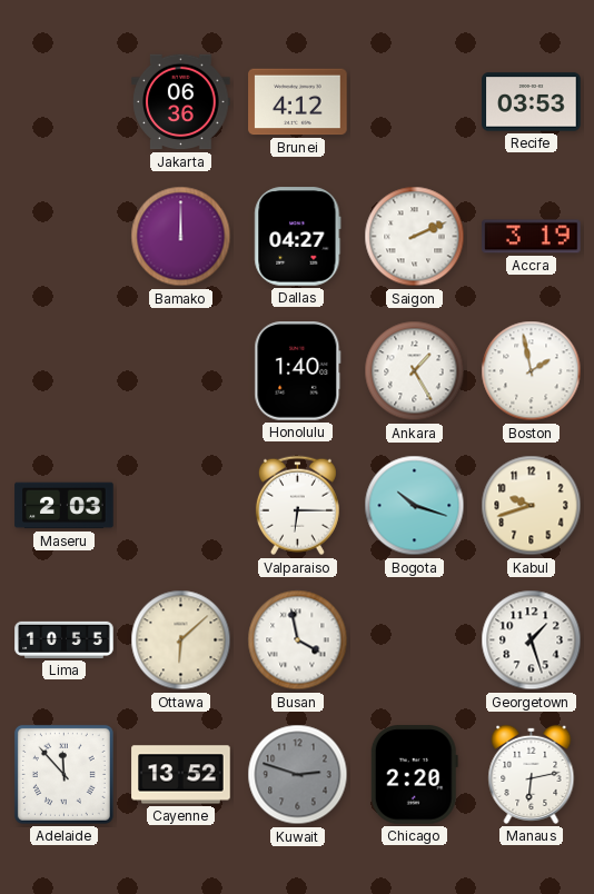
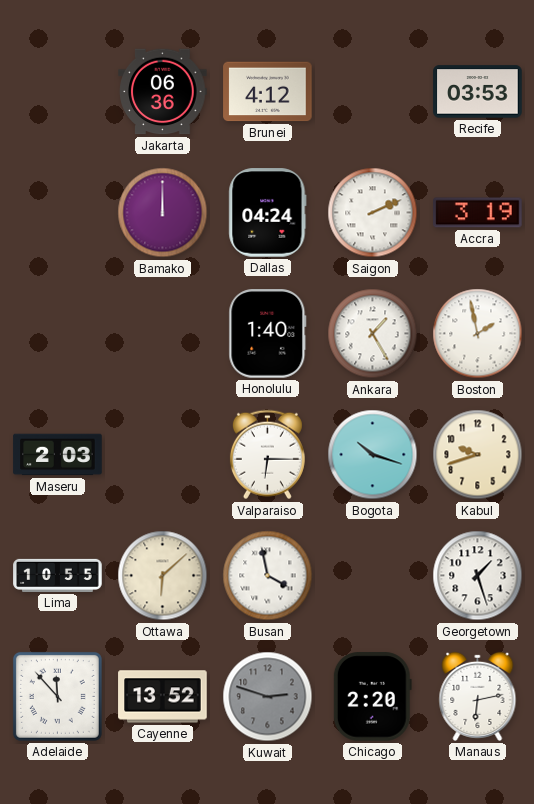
Dallas: 04:27 -> 04:24
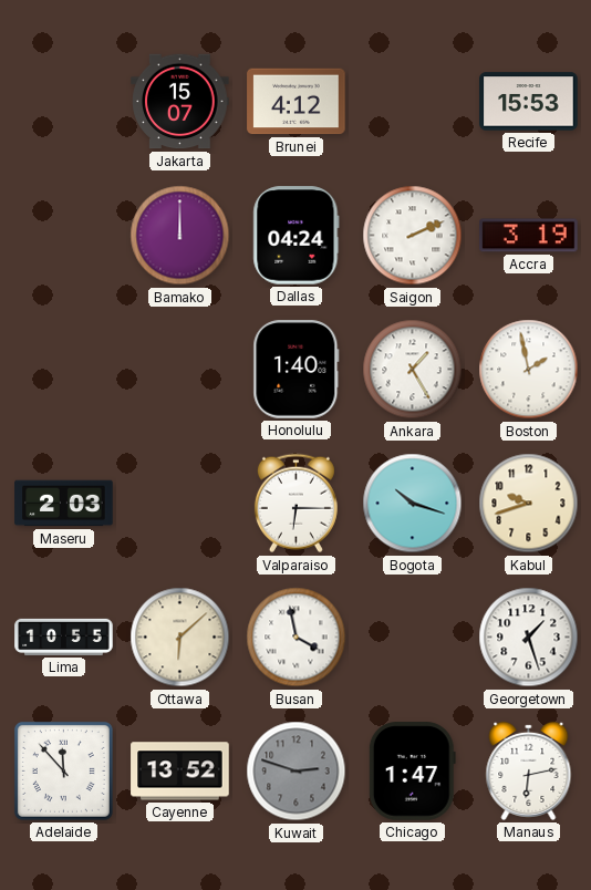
Jakarta: 06:36 -> 15:07
Recife: 03:53 -> 15:53
Chicago: 2:20 -> 1:47
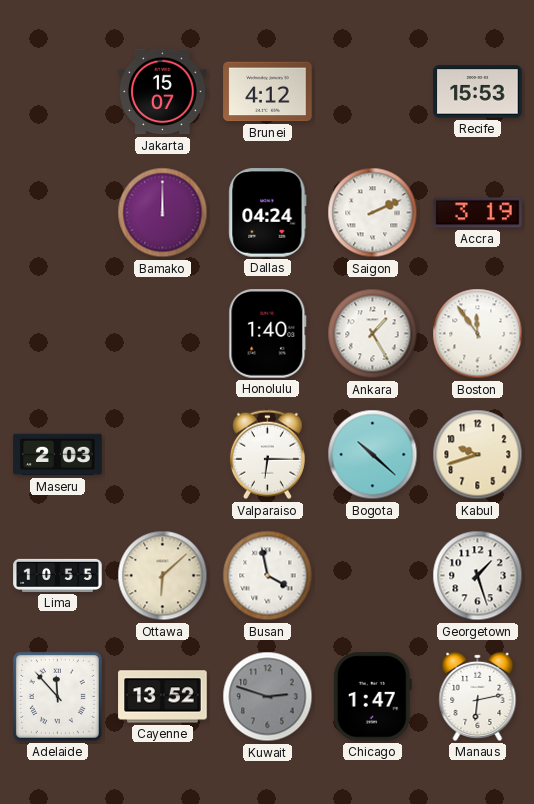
Boston: 1:58 -> 11:54
Bogota: 10:18 -> 10:22
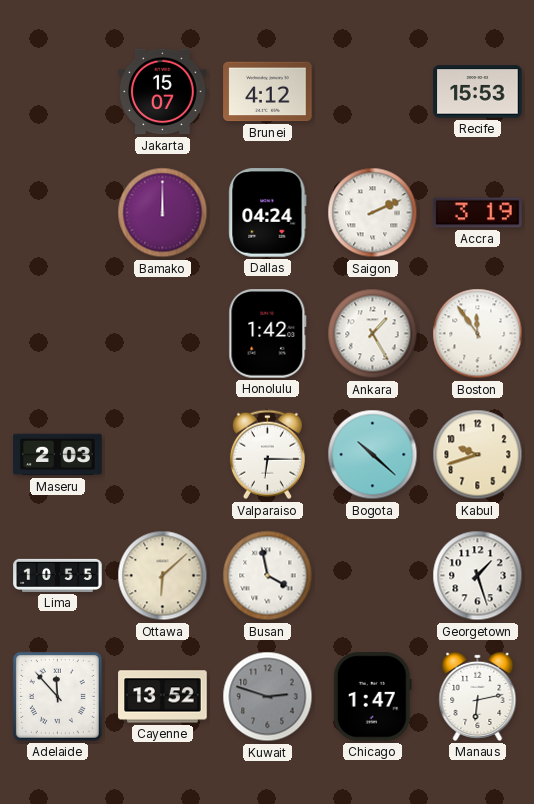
Honolulu: 1:40 -> 1:42
